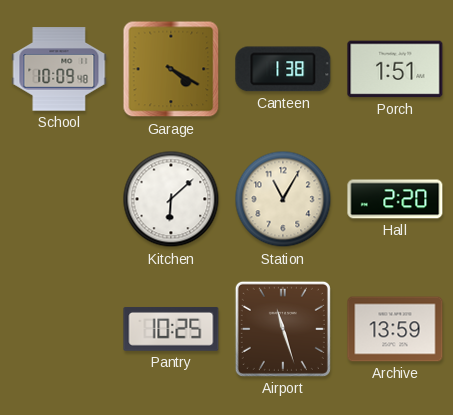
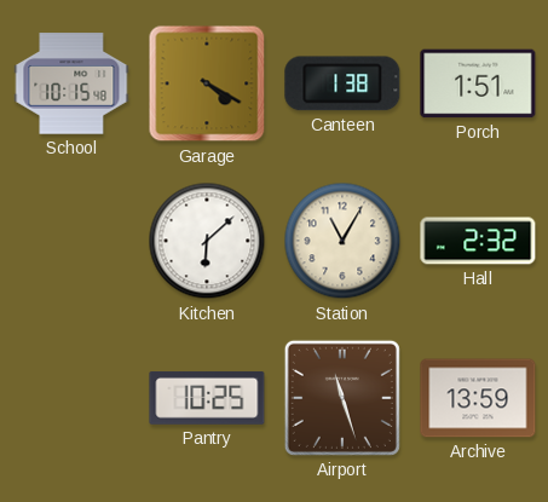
School: 10:09 -> 10:15
Hall: 2:20 -> 2:32
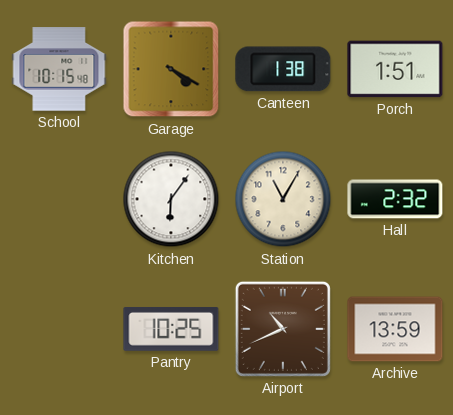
Kitchen: 6:08 -> 6:06
Airport: 11:27 -> 10:41
